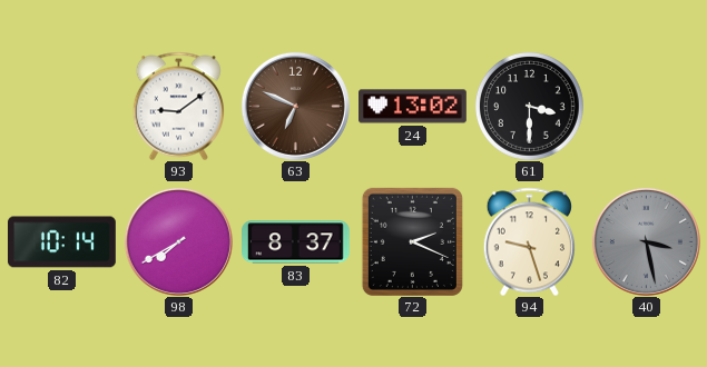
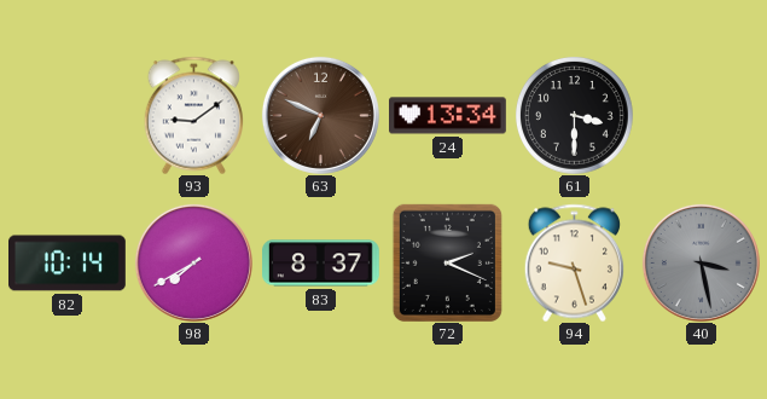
24: 13:02 -> 13:34
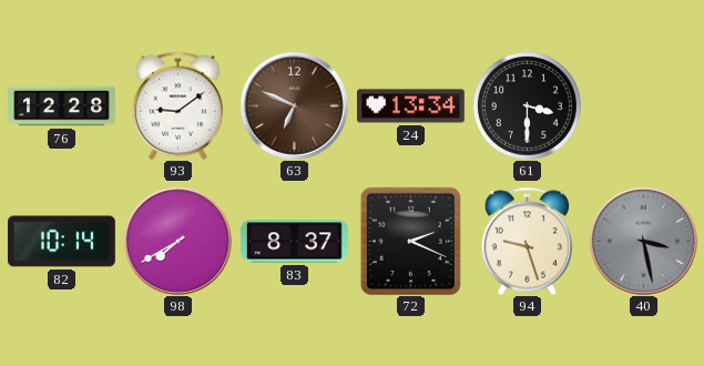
76: none -> 12:28
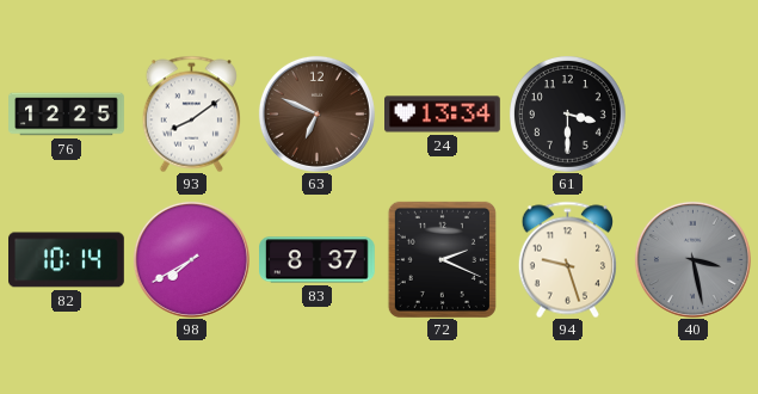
76: 12:28 -> 12:25
93: 9:09 -> 8:09
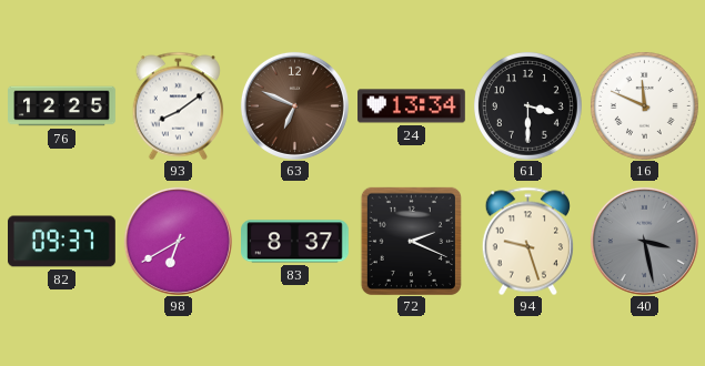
16: none -> 11:49
82: 10:14 -> 09:37
98: 7:40 -> 6:40
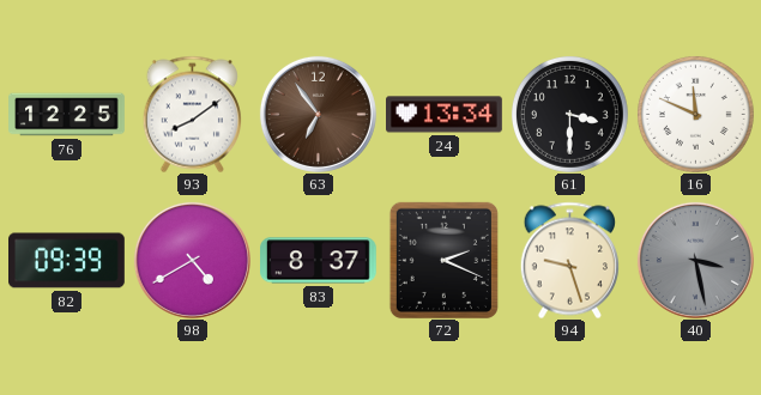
63: 6:49 -> 6:54
82: 09:37 -> 09:39
98: 6:40 -> 4:40
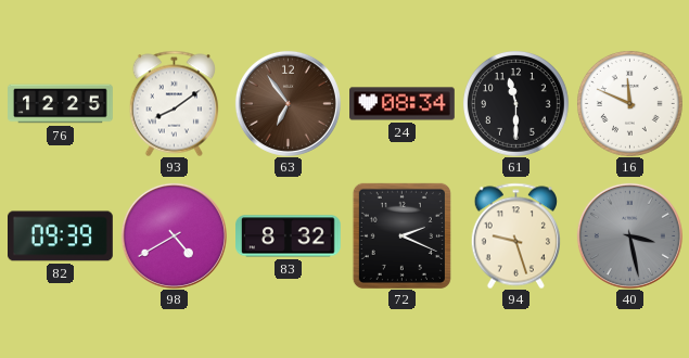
24: 13:34 -> 08:34
61: 3:30 -> 11:30
83: 8:37 -> 8:32
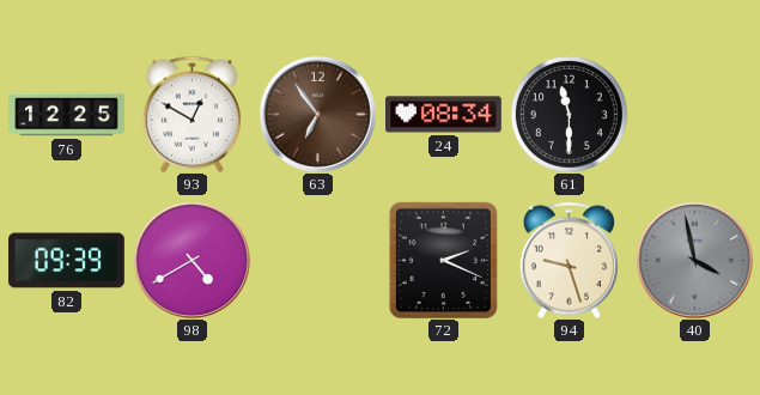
93: 8:09 -> 12:50
16: 11:49 -> none
83: 8:32 -> none
40: 3:28 -> 3:58
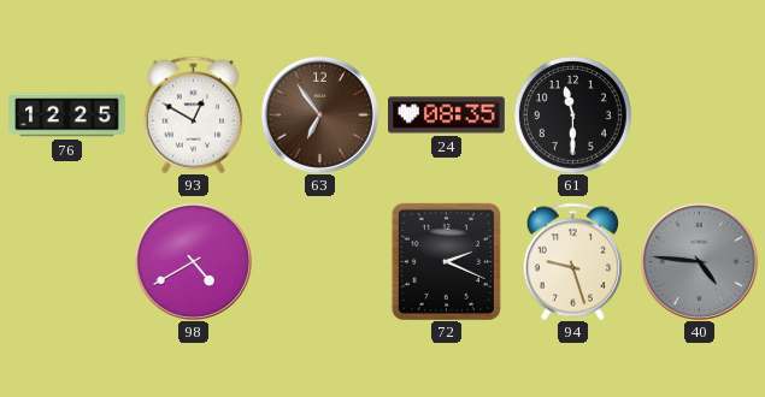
24: 08:34 -> 08:35
82: 09:39 -> none
40: 3:58 -> 4:46
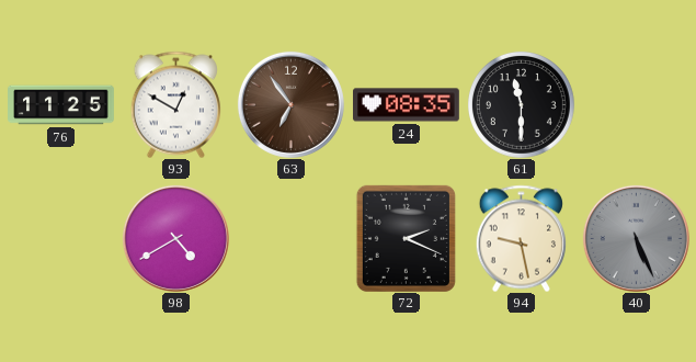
76: 12:25 -> 11:25
94: 9:27 -> 9:28
40: 4:46 -> 5:26
